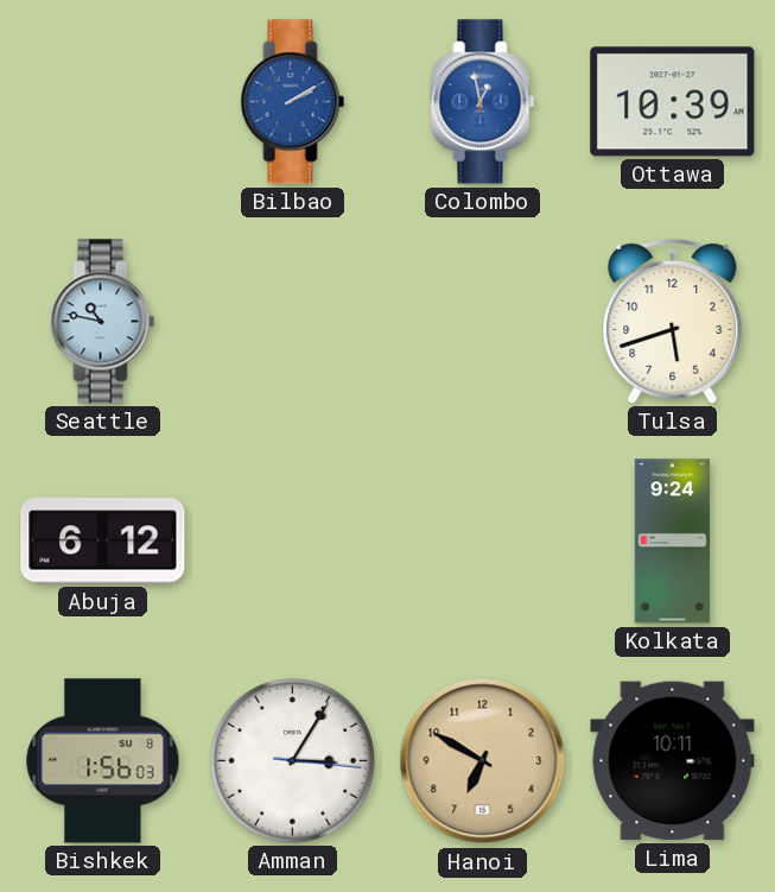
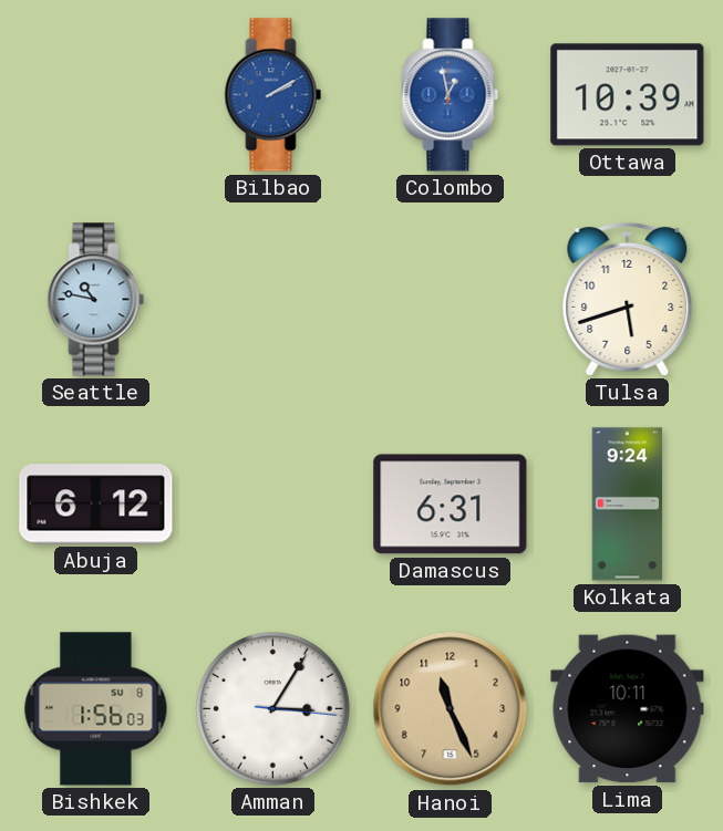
Damascus: none -> 6:31
Hanoi: 6:50 -> 11:26
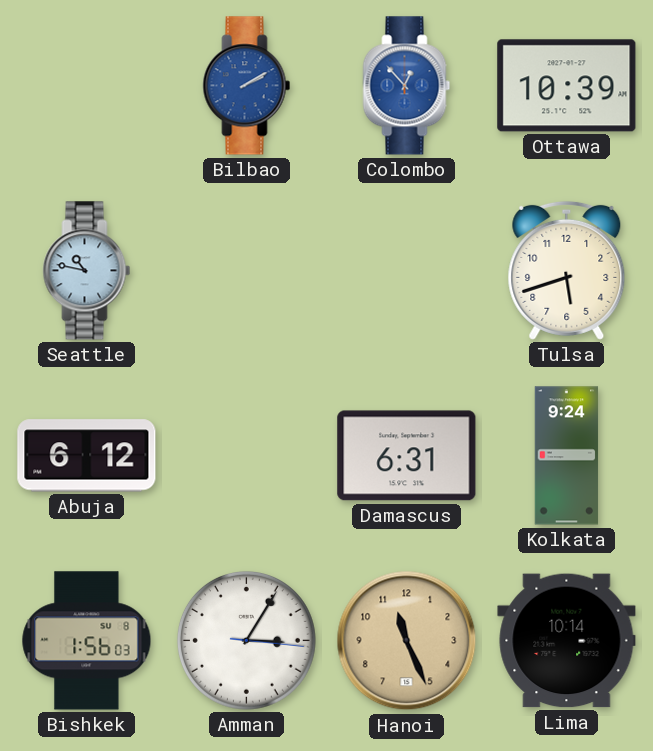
Colombo: 12:58 -> 12:53
Lima: 10:11 -> 10:14
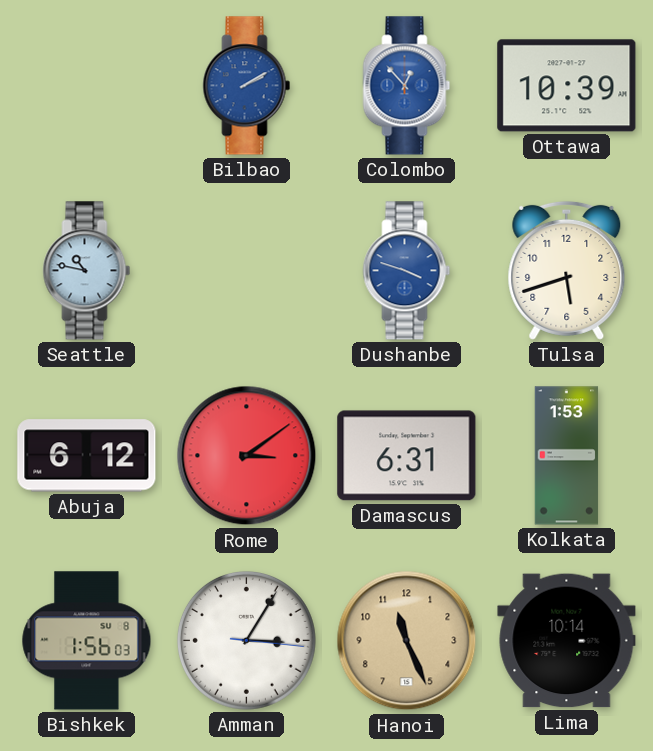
Dushanbe: none -> 3:48
Rome: none -> 3:09
Kolkata: 9:24 -> 1:53
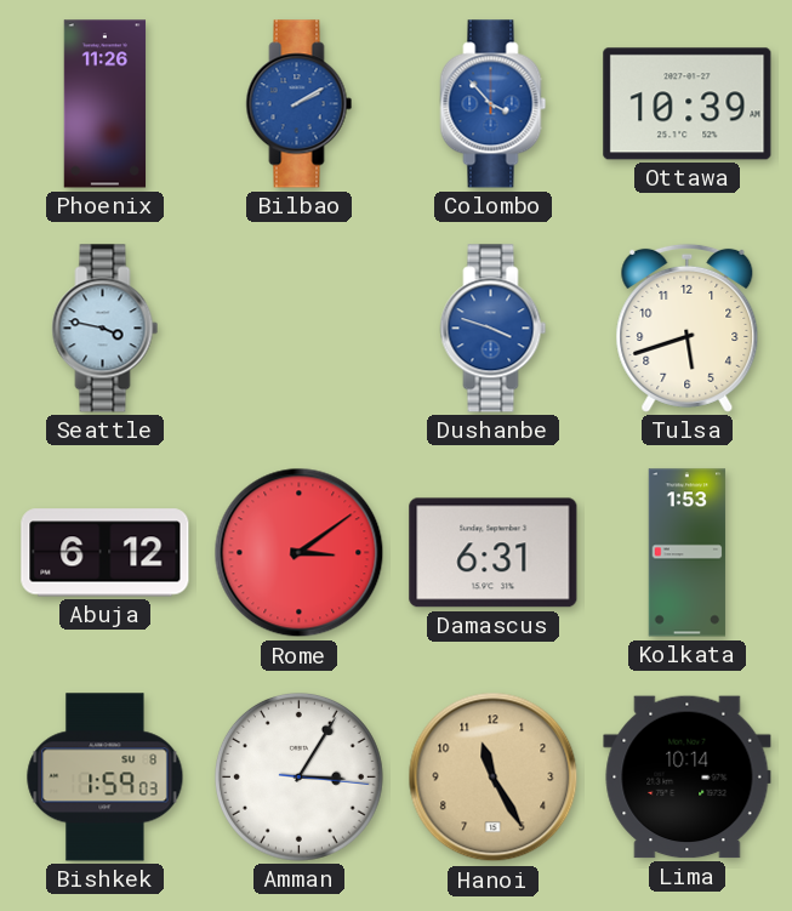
Phoenix: none -> 11:26
Colombo: 12:53 -> 3:53
Seattle: 10:47 -> 3:47
Bishkek: 1:56 -> 1:59
Hanoi: 11:26 -> 11:25
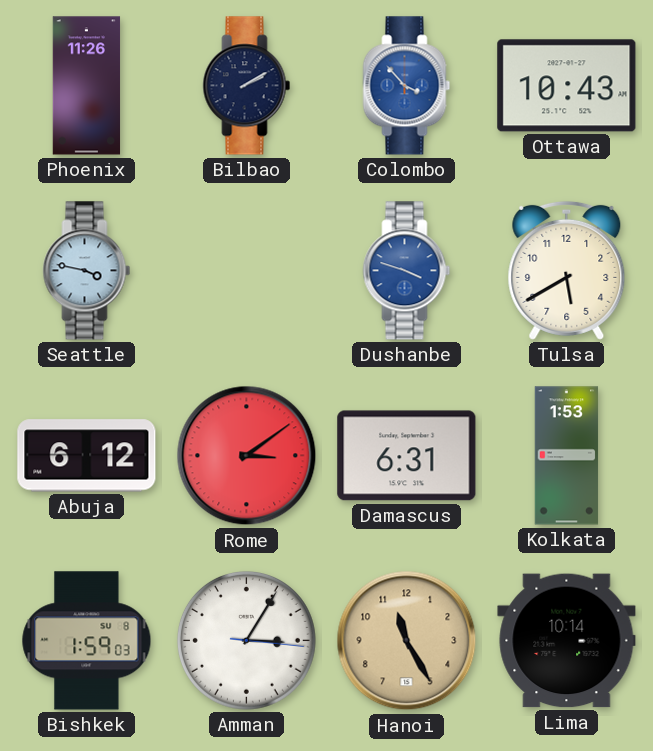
Bilbao dial: blue -> navy
Ottawa: 10:39 -> 10:43
Tulsa: 5:42 -> 5:40
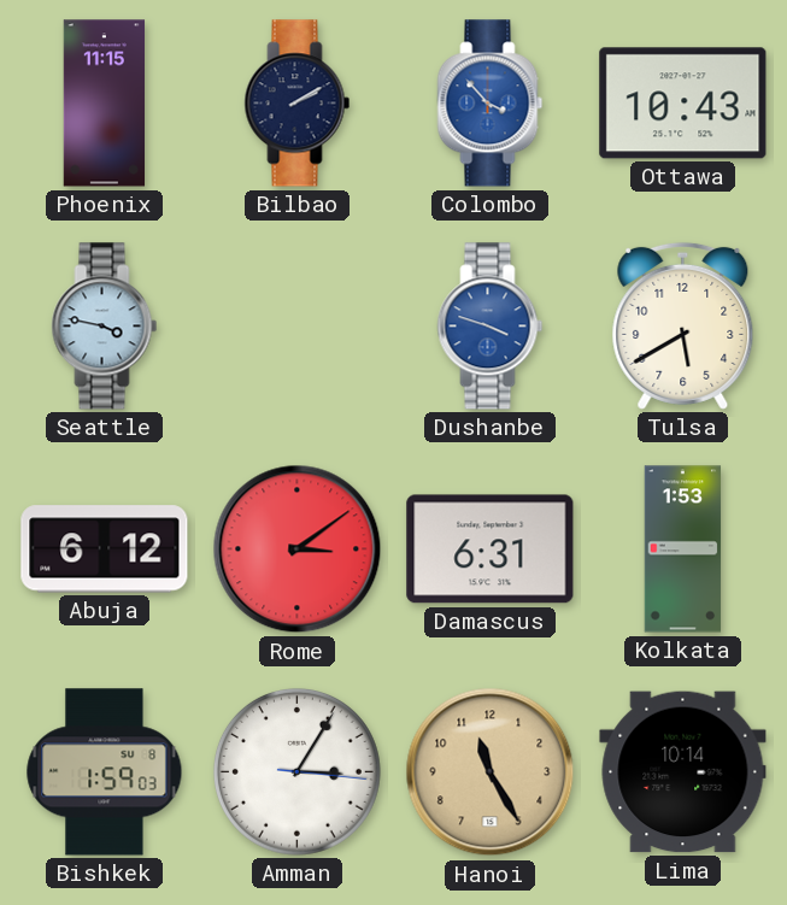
Phoenix: 11:26 -> 11:15
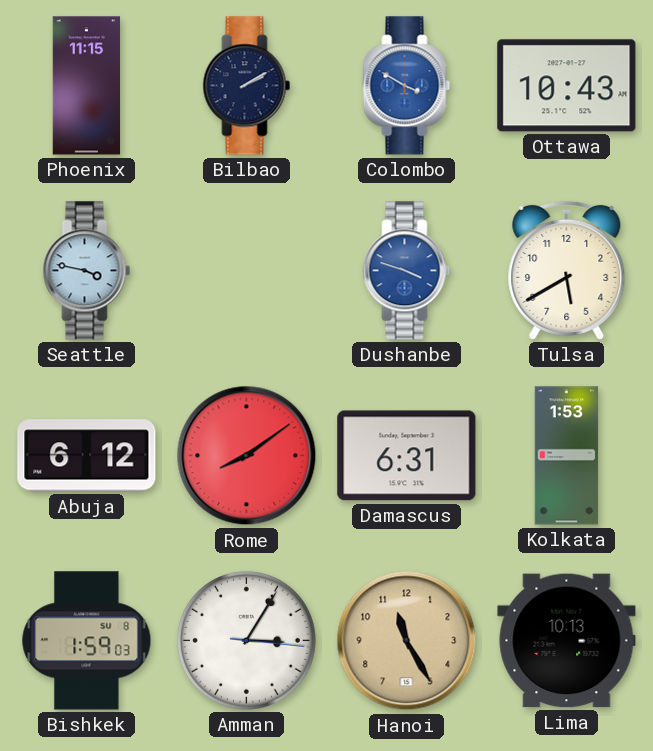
Colombo: 3:53 -> 3:50
Rome: 3:09 -> 8:09
Lima: 10:14 -> 10:13
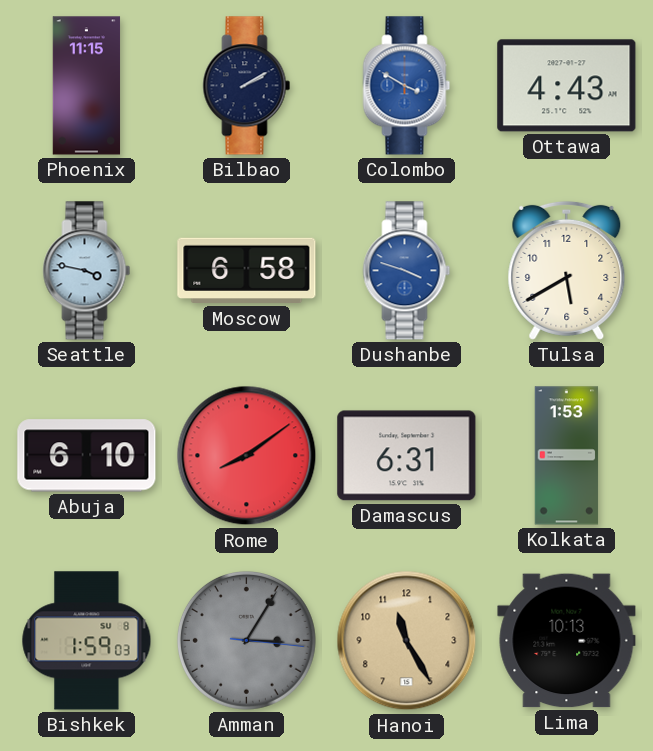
Ottawa: 10:43 -> 4:43
Moscow: none -> 6:58
Abuja: 6:12 -> 6:10
Amman dial: white -> grey
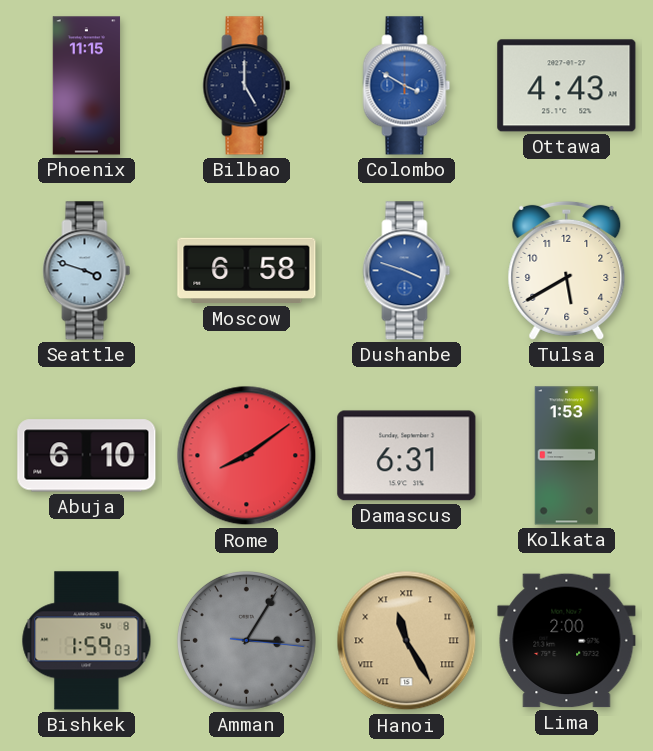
Bilbao: 2:10 -> 5:00
Seattle: 3:47 -> 3:48
Hanoi numerals: Arabic -> Roman
Lima: 10:13 -> 2:00
